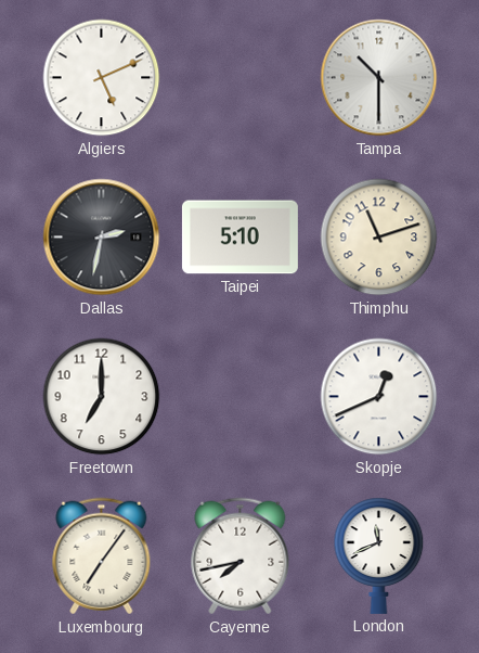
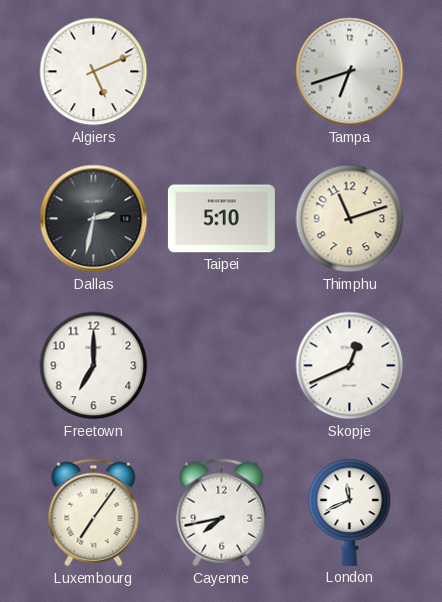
Tampa: 10:30 -> 6:42
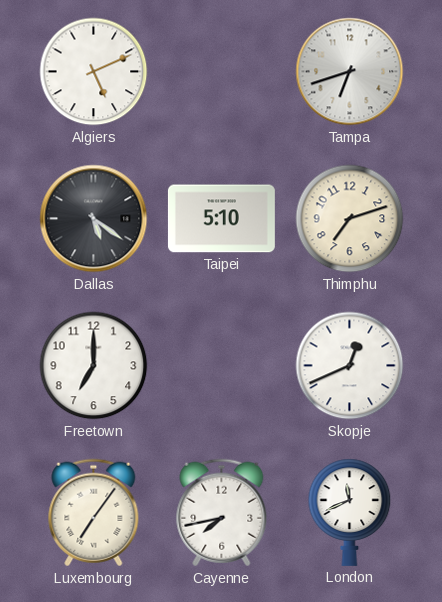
Dallas: 2:32 -> 5:21
Thimphu: 11:12 -> 7:12
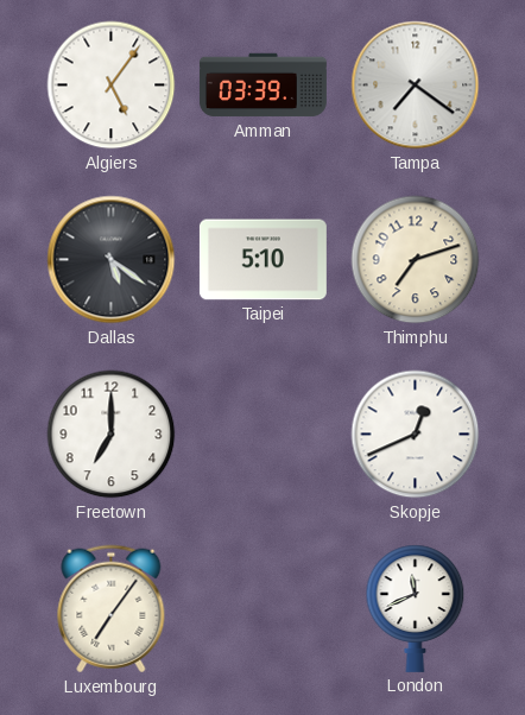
Algiers: 5:11 -> 5:06
Amman: none -> 03:39
Tampa: 6:42 -> 7:21
Cayenne: 7:43 -> none
